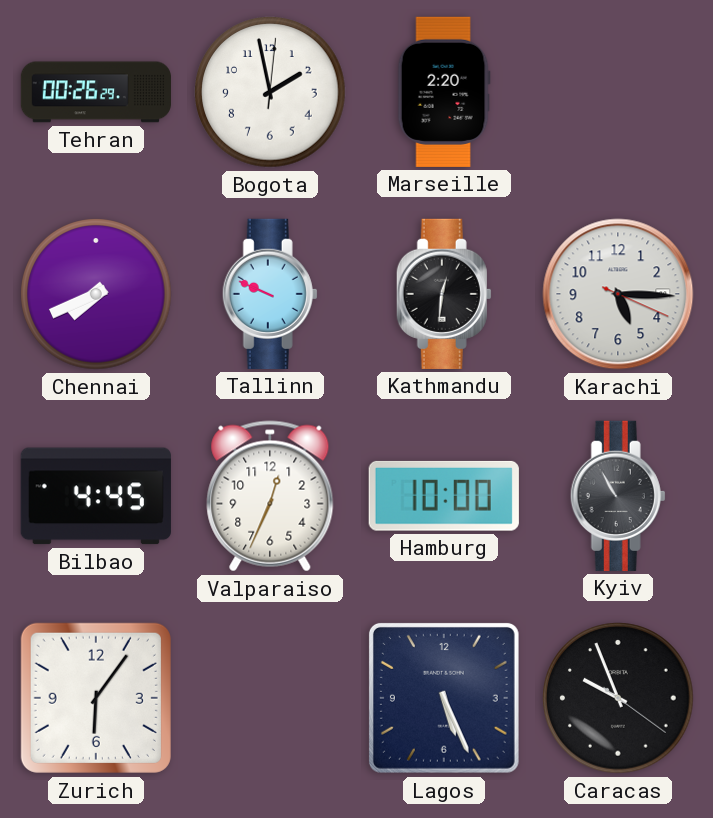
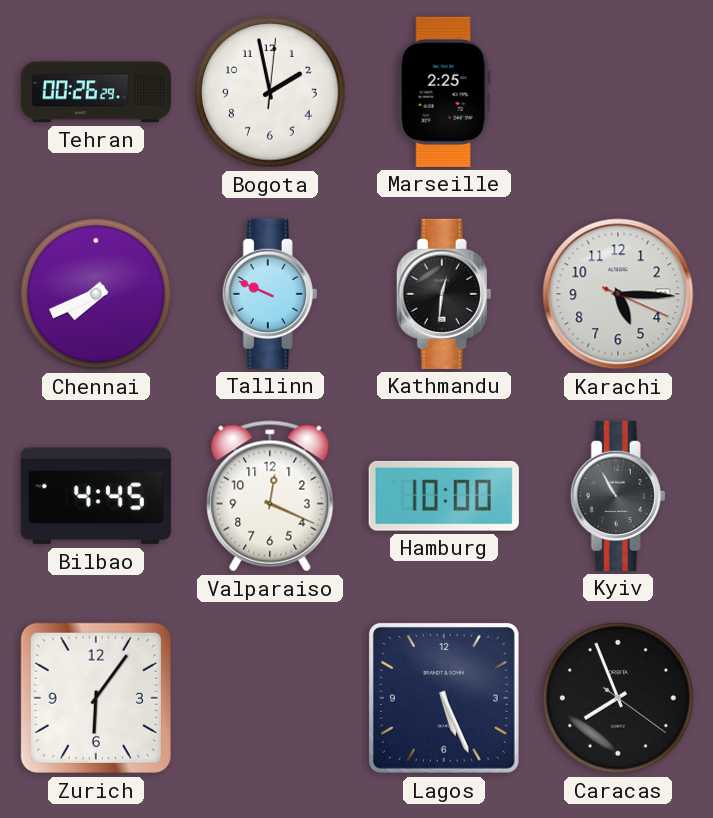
Marseille: 2:20 -> 2:25
Valparaiso: 12:34 -> 12:19
Caracas: 9:56 -> 7:56
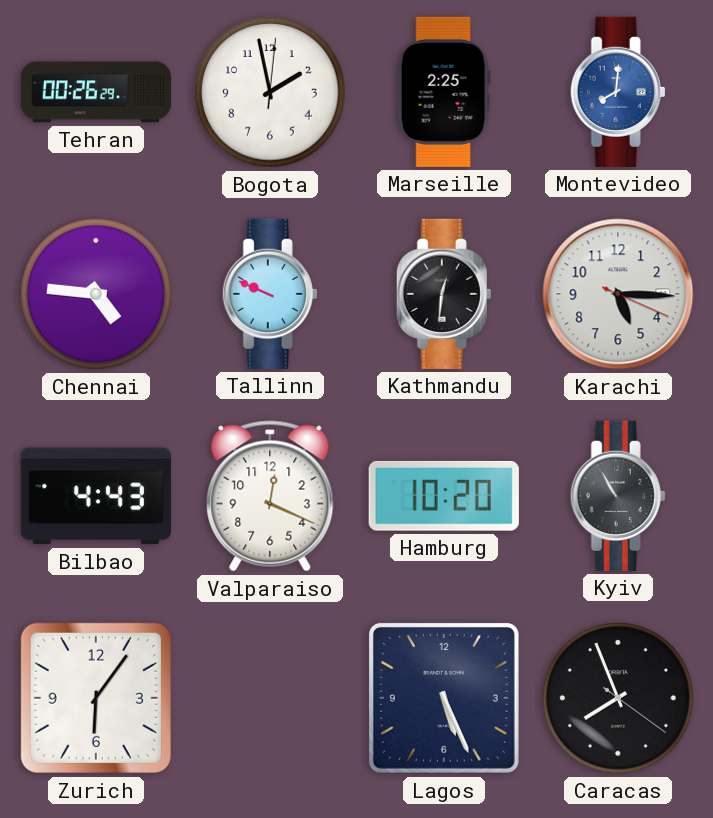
Montevideo: none -> 8:01
Chennai: 7:41 -> 4:46
Bilbao: 4:45 -> 4:43
Hamburg: 10:00 -> 10:20
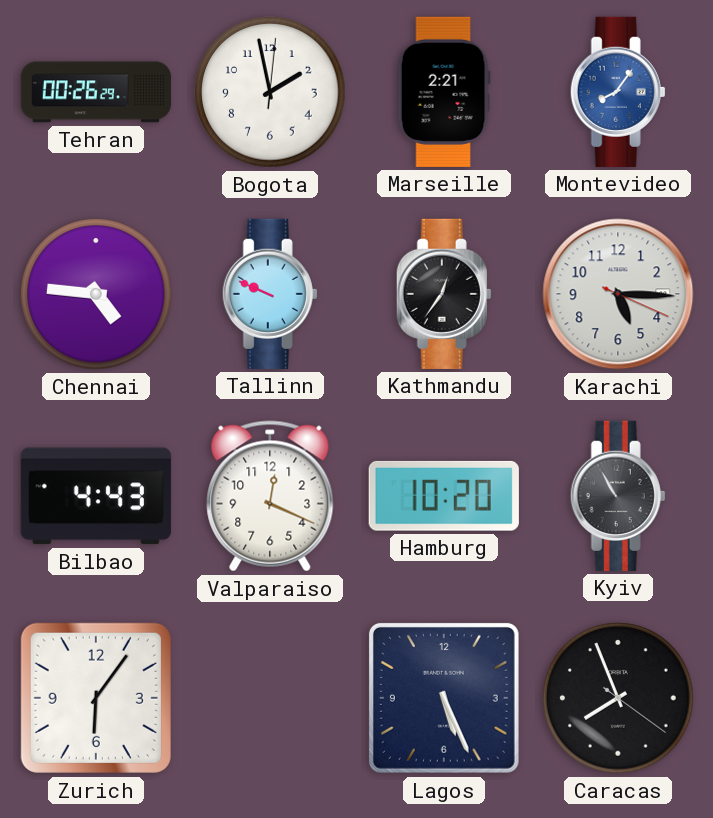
Marseille: 2:25 -> 2:21
Montevideo: 8:01 -> 8:06
Kathmandu: 12:31 -> 12:36
